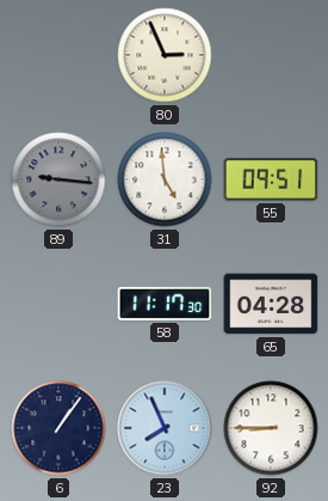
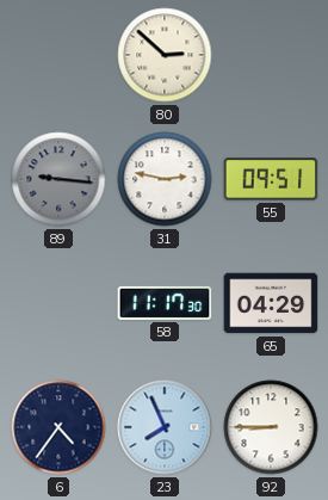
80: 2:56 -> 2:52
31: 4:59 -> 2:47
65: 04:28 -> 04:29
6: 1:06 -> 4:36
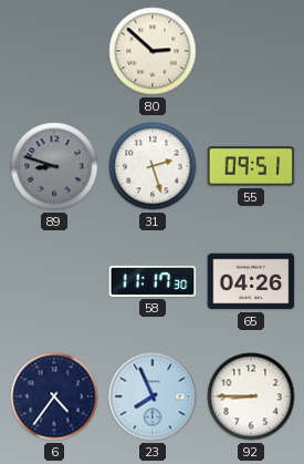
89: 9:16 -> 8:48
31: 2:47 -> 2:27
65: 04:29 -> 04:26
